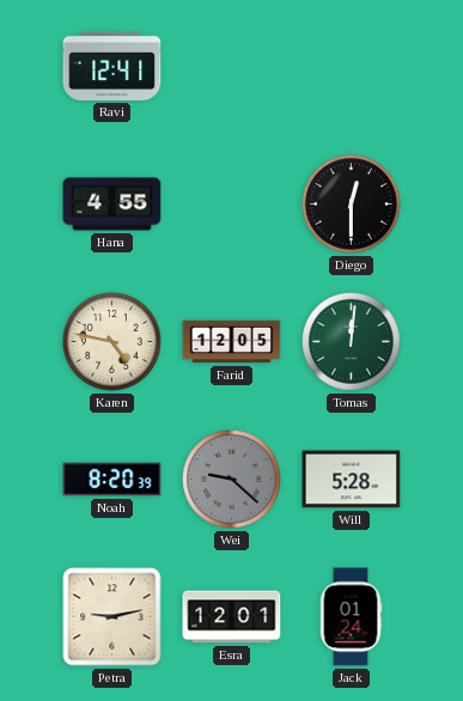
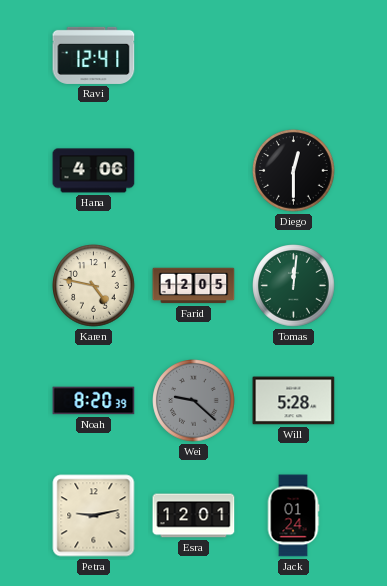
Hana: 4:55 -> 4:06
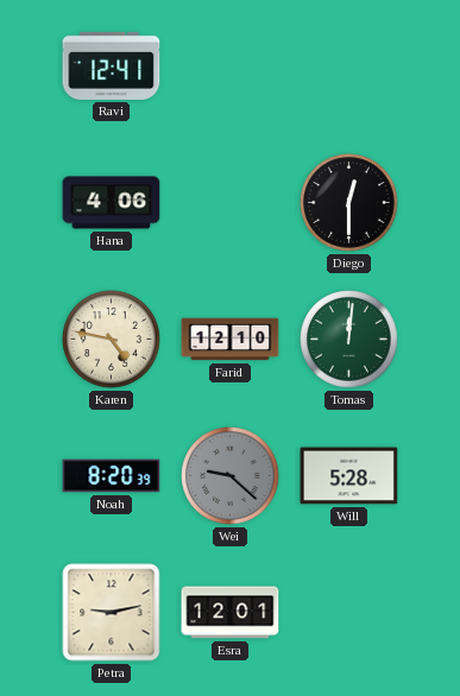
Farid: 12:05 -> 12:10
Jack: 01:24 -> none
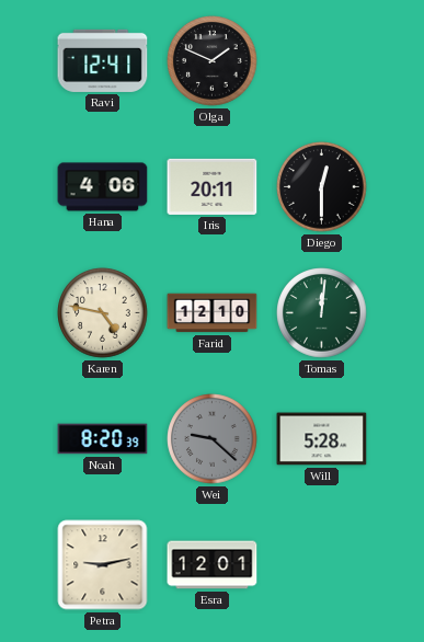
Olga: none -> 1:49
Iris: none -> 20:11
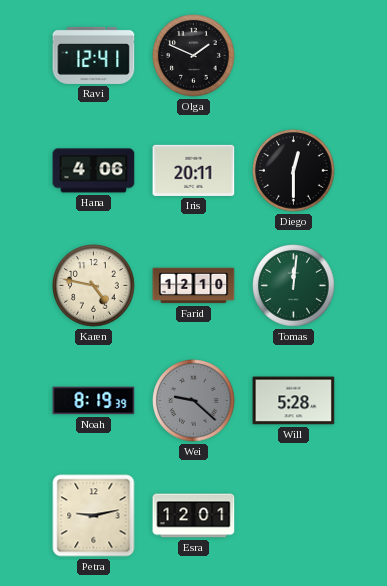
Noah: 8:20 -> 8:19
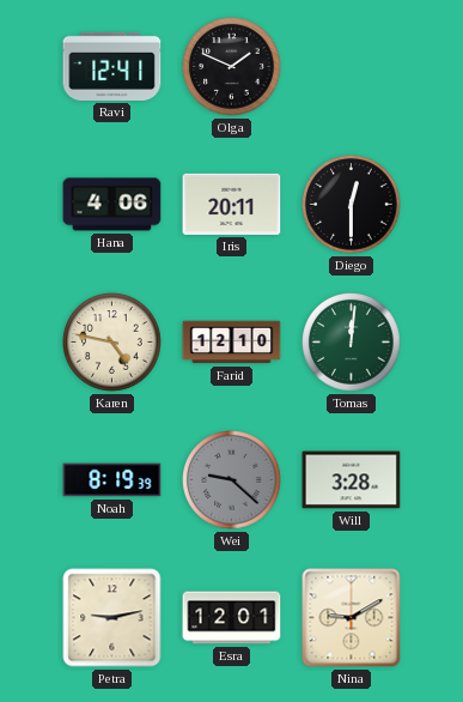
Will: 5:28 -> 3:28
Nina: none -> 9:10
